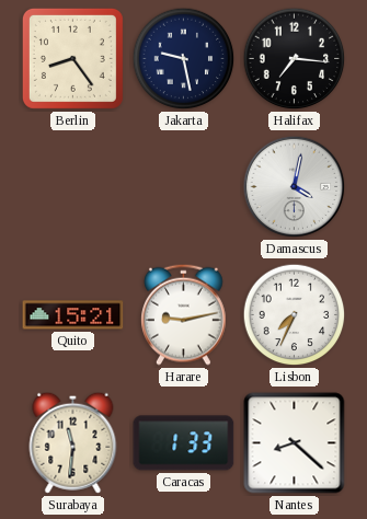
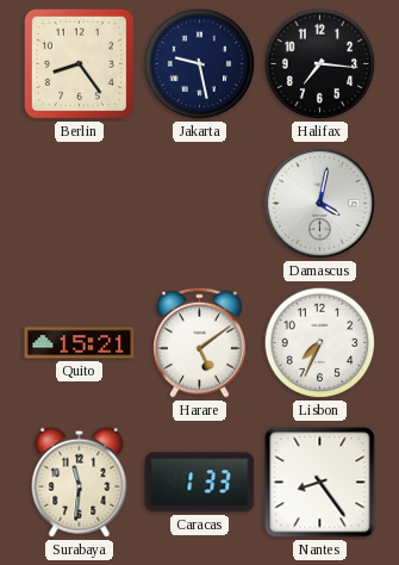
Harare: 9:13 -> 5:09
Nantes: 8:22 -> 8:24
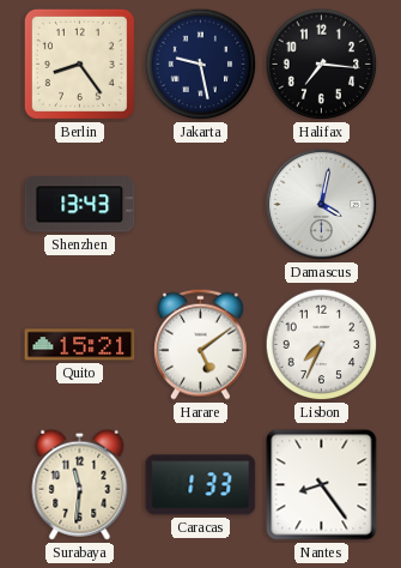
Shenzhen: none -> 13:43
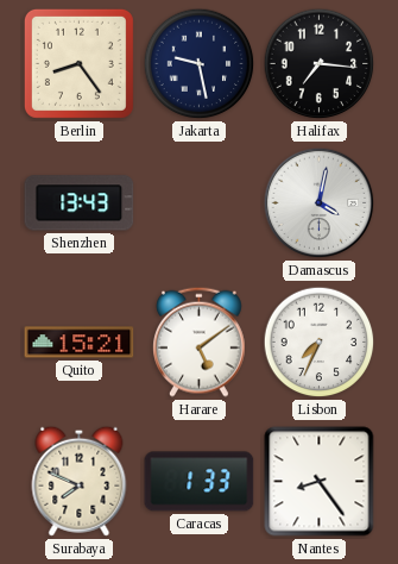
Surabaya: 11:31 -> 7:49
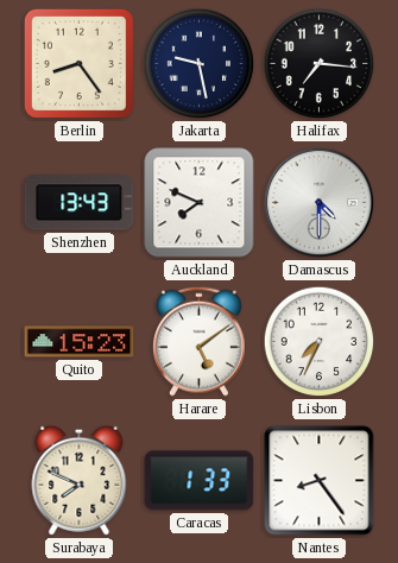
Auckland: none -> 7:49
Damascus: 4:02 -> 4:30
Quito: 15:21 -> 15:23
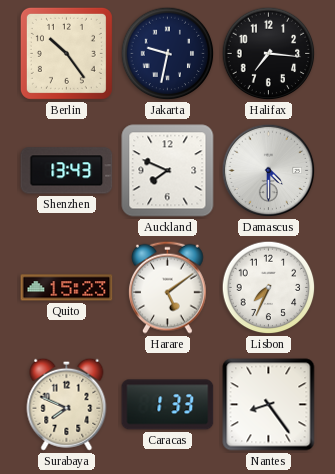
Berlin: 8:24 -> 10:24
Jakarta: 9:28 -> 9:32
